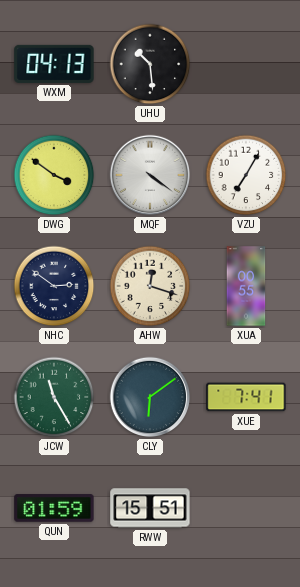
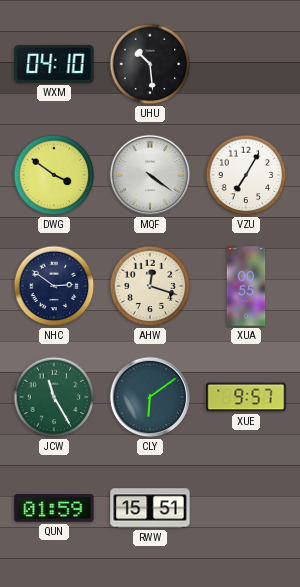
WXM: 04:13 -> 04:10
XUE: 7:41 -> 9:57
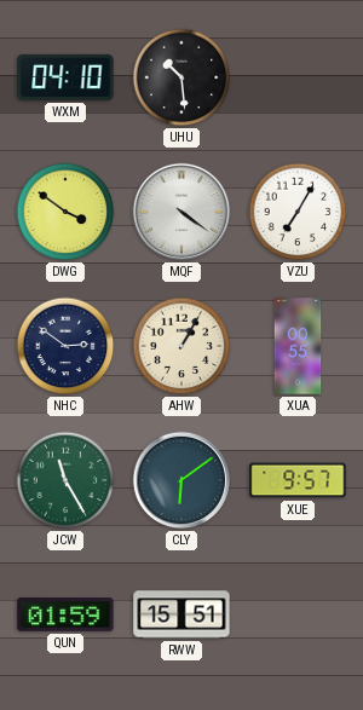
AHW: 12:18 -> 1:05
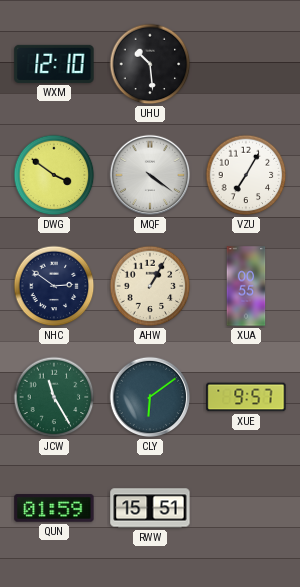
WXM: 04:10 -> 12:10
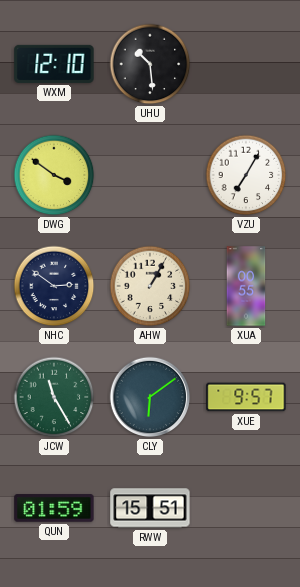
MQF: 4:21 -> none
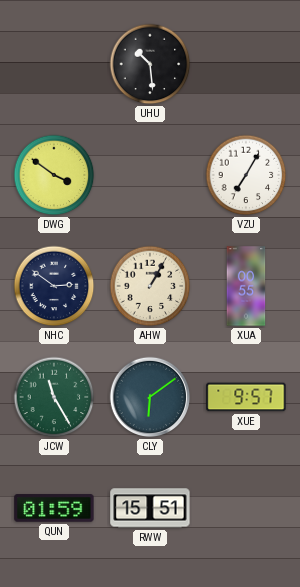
WXM: 12:10 -> none
